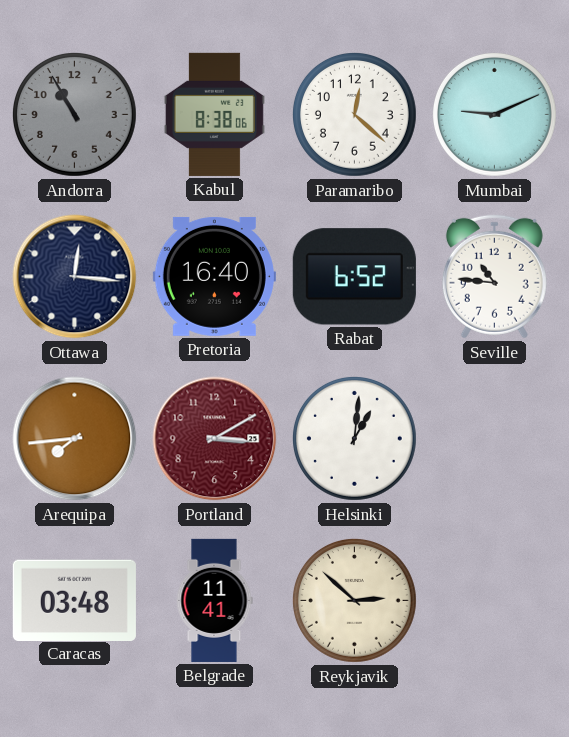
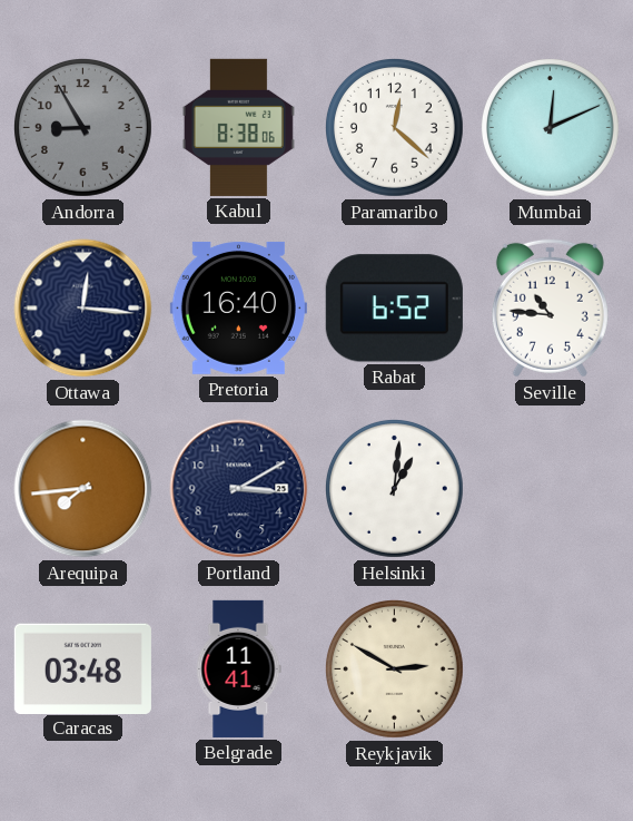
Andorra: 10:55 -> 8:55
Mumbai: 9:11 -> 12:11
Portland dial: burgundy -> navy
Reykjavik: 2:52 -> 2:50
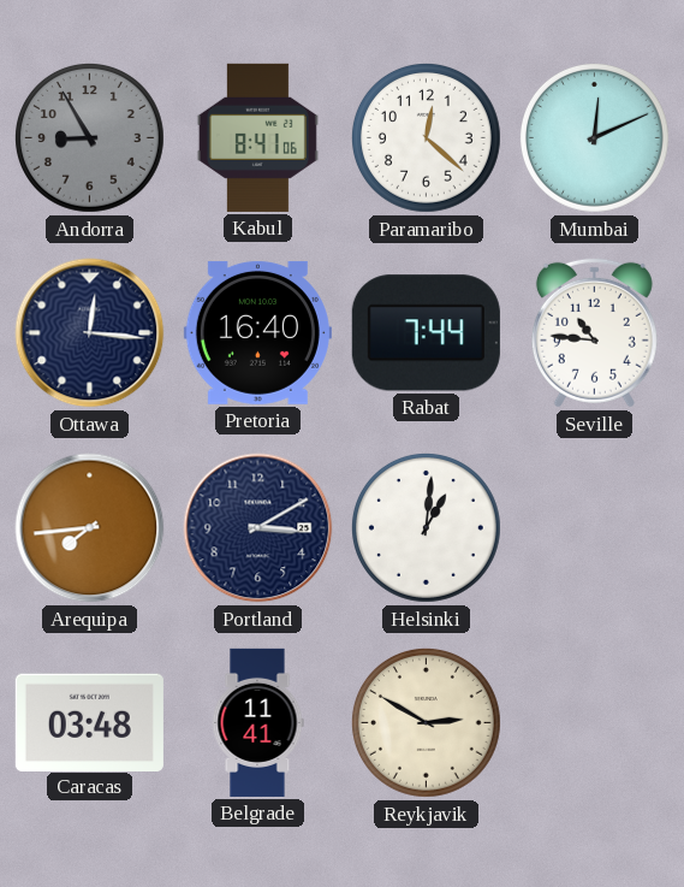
Kabul: 8:38 -> 8:41
Rabat: 6:52 -> 7:44
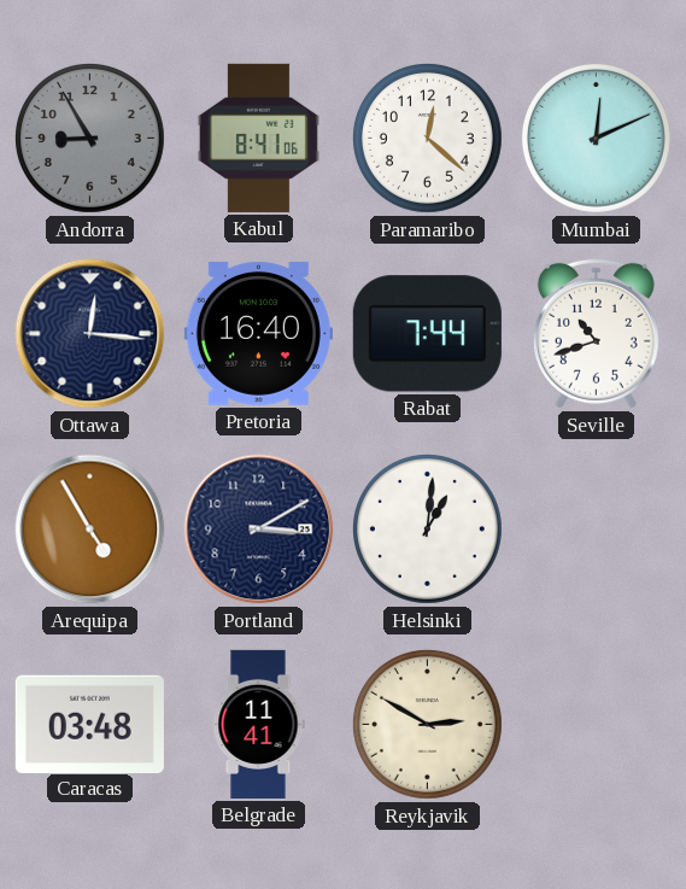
Seville: 10:46 -> 10:42
Arequipa: 7:44 -> 4:55
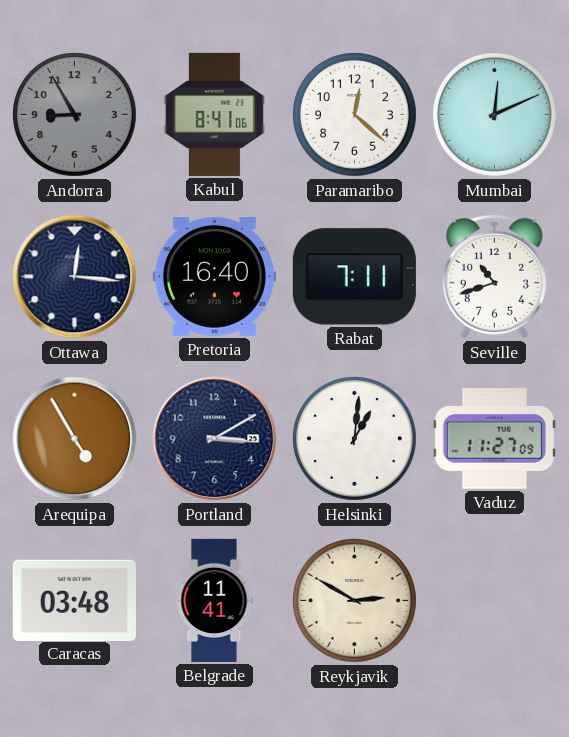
Rabat: 7:44 -> 7:11
Vaduz: none -> 11:27
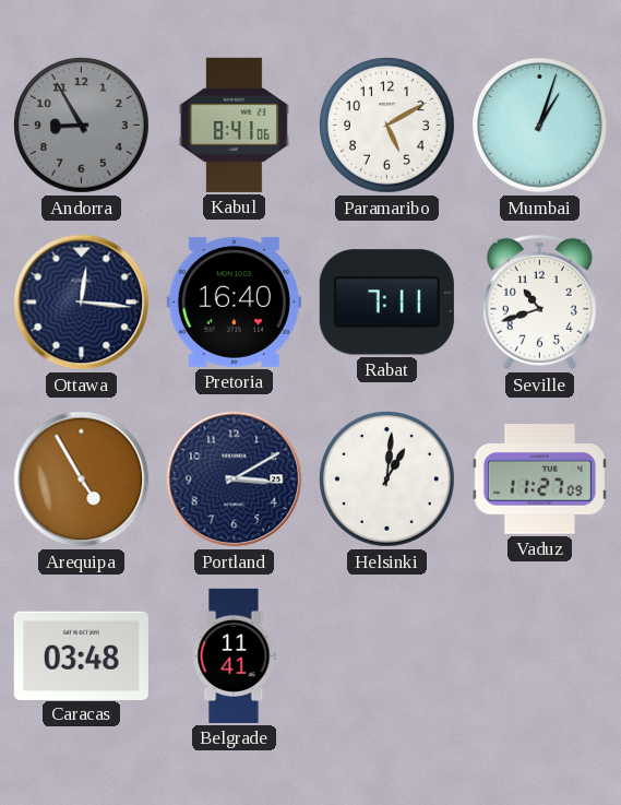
Paramaribo: 12:22 -> 5:10
Mumbai: 12:11 -> 1:03
Reykjavik: 2:50 -> none
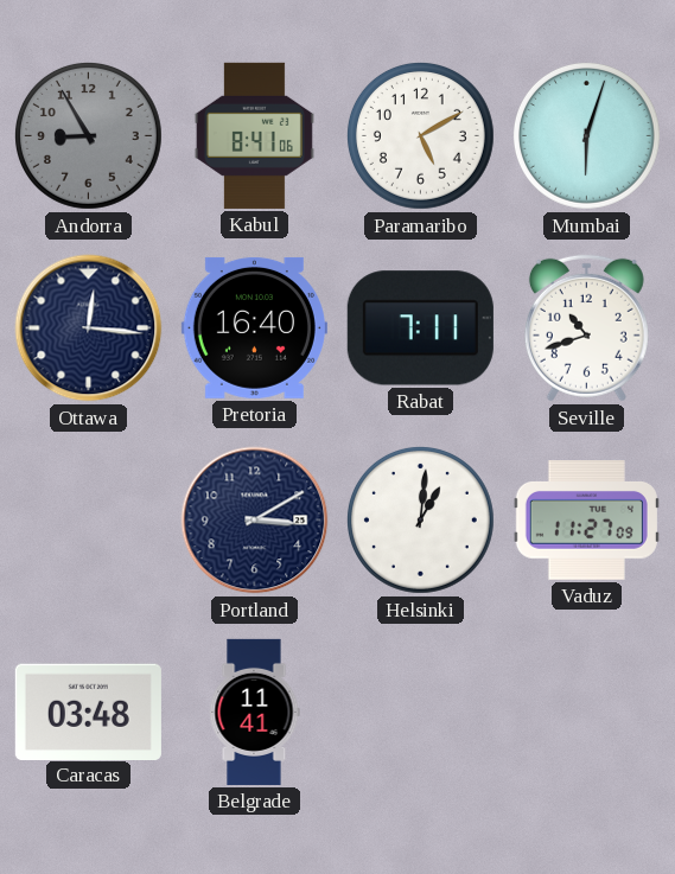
Mumbai: 1:03 -> 6:03
Arequipa: 4:55 -> none
